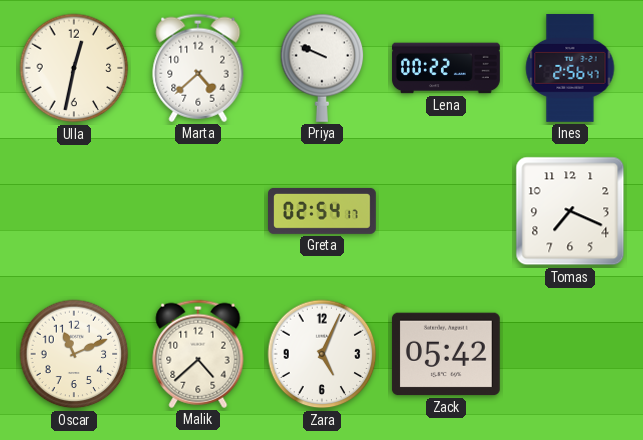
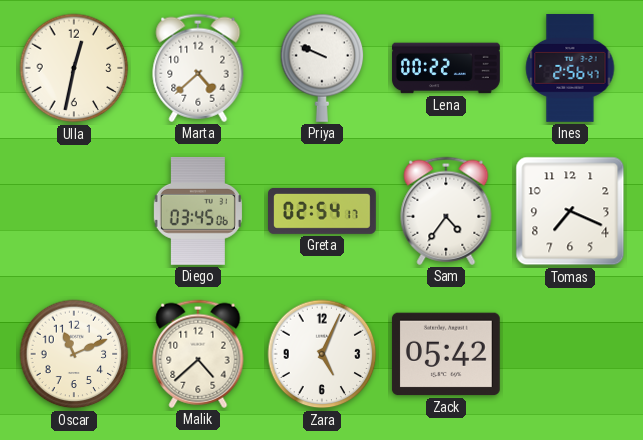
Diego: none -> 03:45
Sam: none -> 4:36
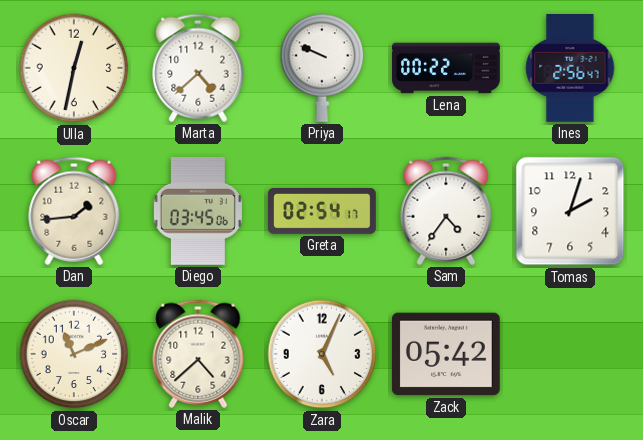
Dan: none -> 1:44
Tomas: 7:19 -> 2:03
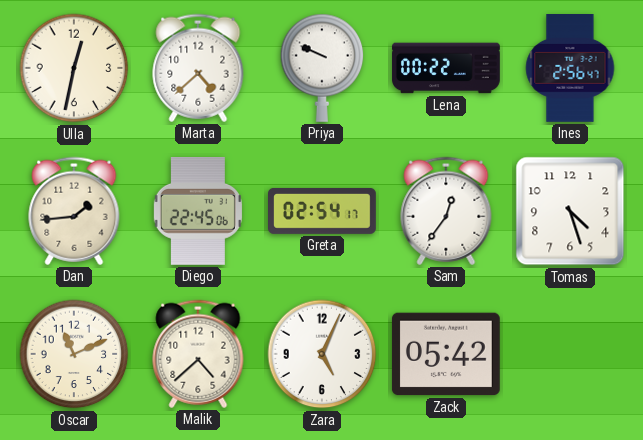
Diego: 03:45 -> 22:45
Sam: 4:36 -> 12:36
Tomas: 2:03 -> 4:27
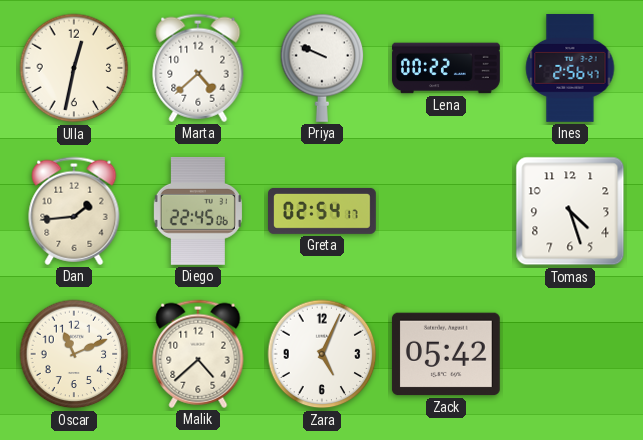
Sam: 12:36 -> none
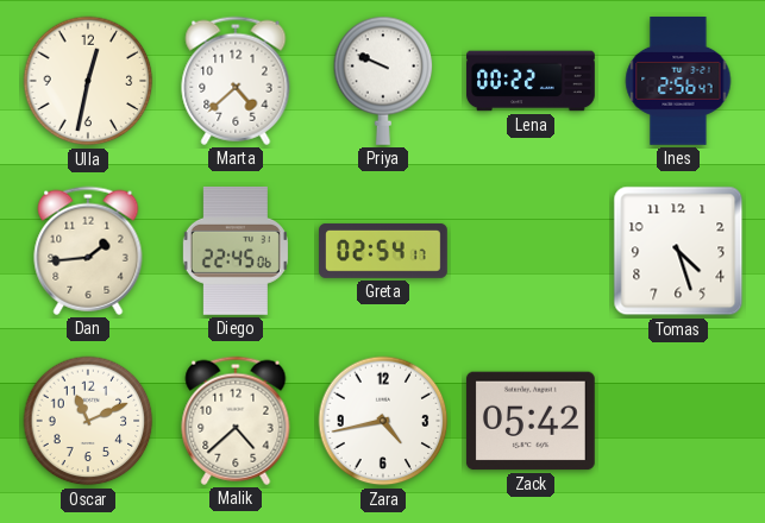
Zara: 5:04 -> 4:43
